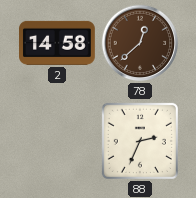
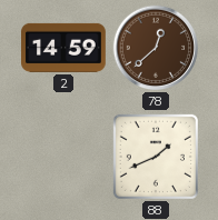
2: 14:58 -> 14:59
88: 2:34 -> 1:41
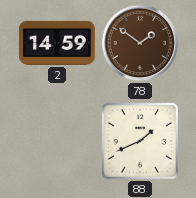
78: 12:38 -> 1:51
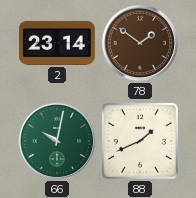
2: 14:59 -> 23:14
66: none -> 10:02
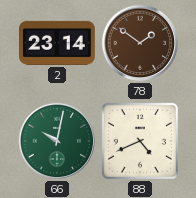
88: 1:41 -> 4:41
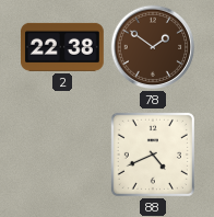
2: 23:14 -> 22:38
66: 10:02 -> none
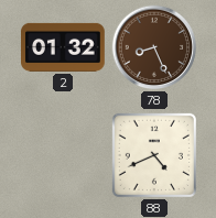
2: 22:38 -> 01:32
78: 1:51 -> 8:26
